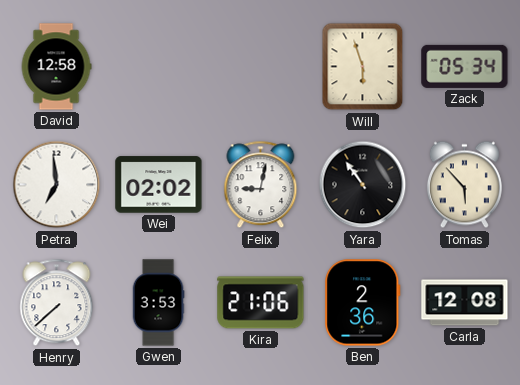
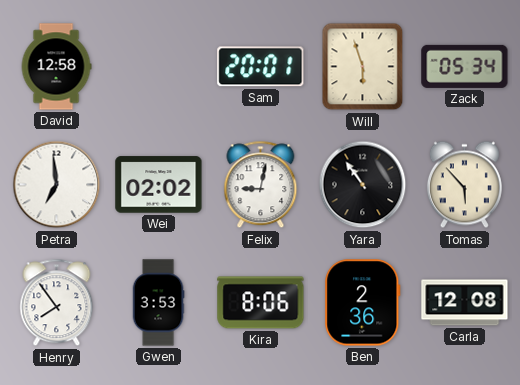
Sam: none -> 20:01
Henry: 7:38 -> 7:54
Kira: 21:06 -> 8:06
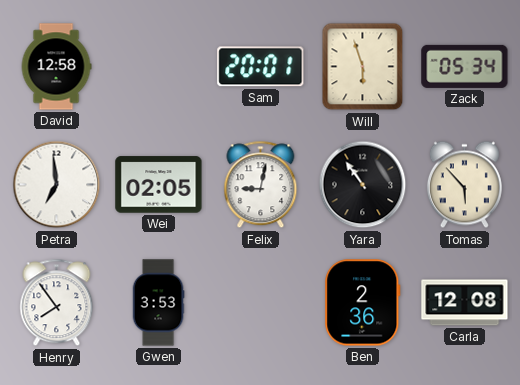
Wei: 02:02 -> 02:05
Kira: 8:06 -> none
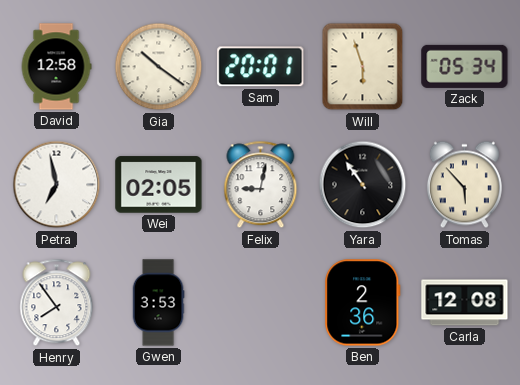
Gia: none -> 10:21
Petra: 6:59 -> 6:58
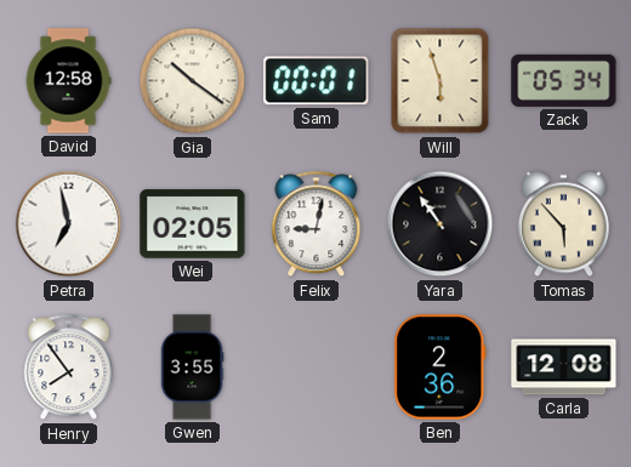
Sam: 20:01 -> 00:01
Gwen: 3:53 -> 3:55
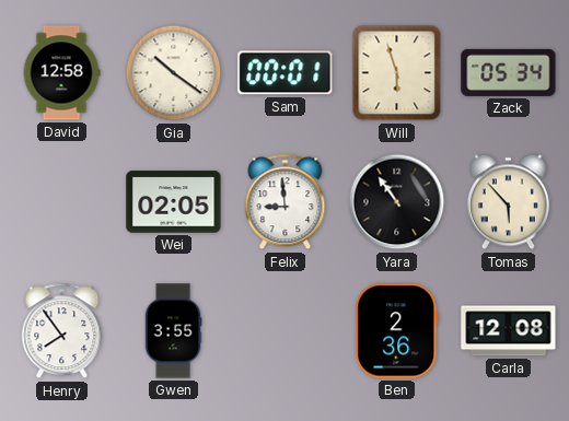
Petra: 6:58 -> none
Felix: 9:02 -> 8:59
